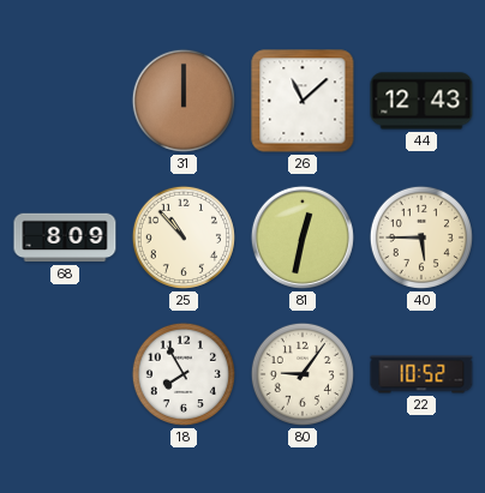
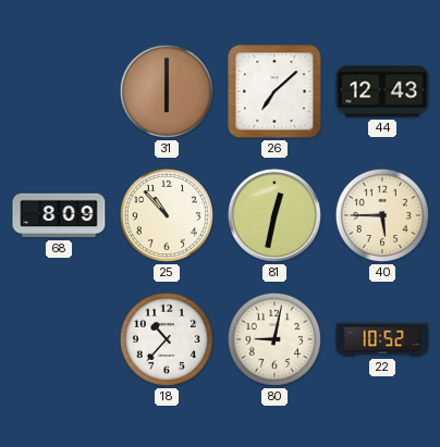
31: 12:00 -> 6:00
26: 11:08 -> 7:08
18: 7:55 -> 10:37
80: 9:06 -> 9:02
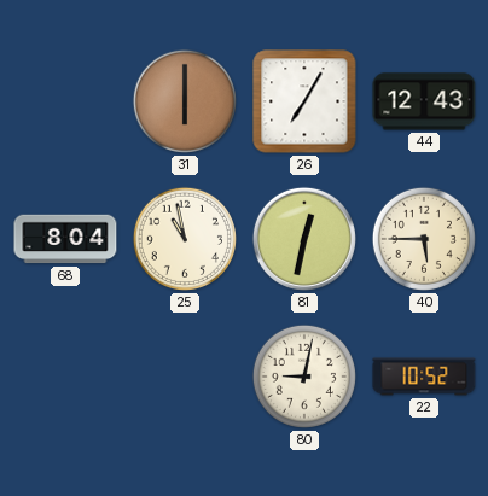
26: 7:08 -> 7:05
68: 8:09 -> 8:04
25: 10:53 -> 10:58
18: 10:37 -> none
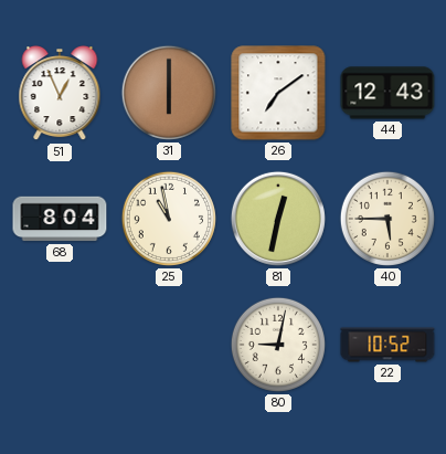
51: none -> 12:56
26: 7:05 -> 7:09
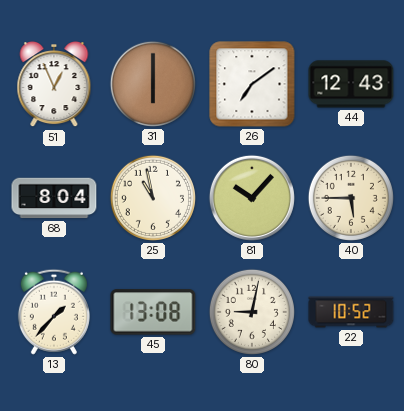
81: 12:32 -> 10:07
13: none -> 1:37
45: none -> 13:08
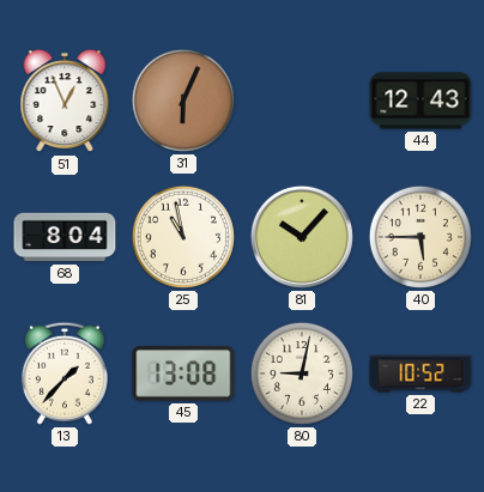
31: 6:00 -> 6:04
26: 7:09 -> none
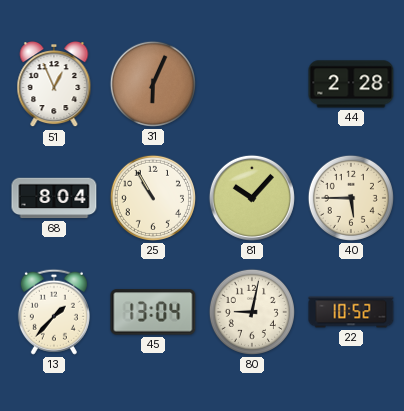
44: 12:43 -> 2:28
25: 10:58 -> 10:55
45: 13:08 -> 13:04
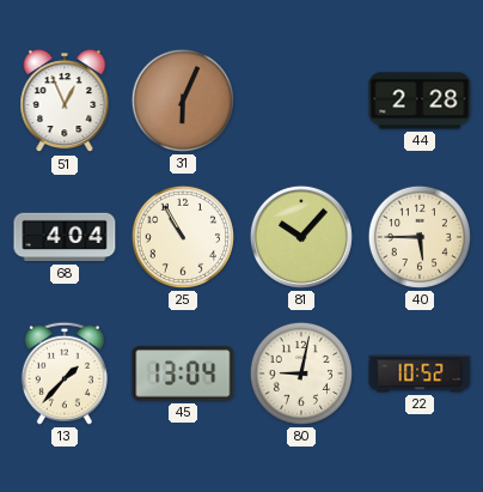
68: 8:04 -> 4:04
